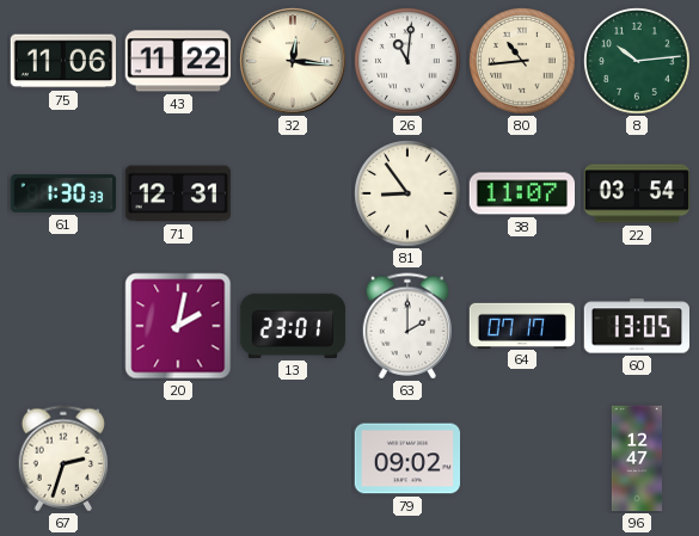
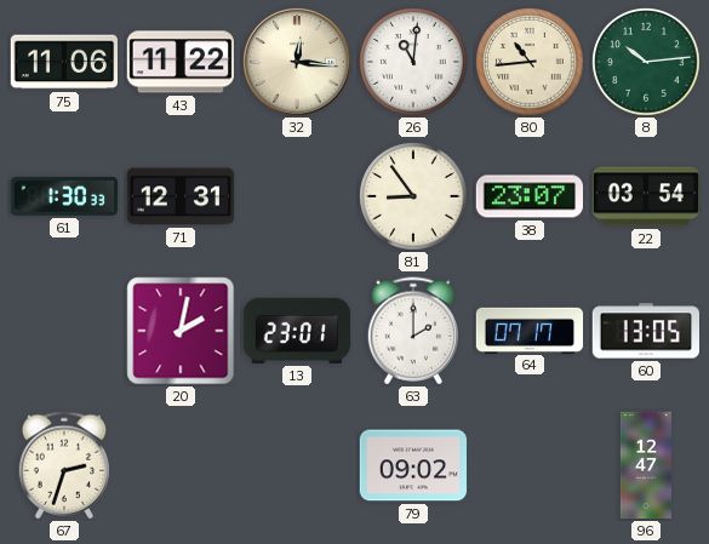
38: 11:07 -> 23:07
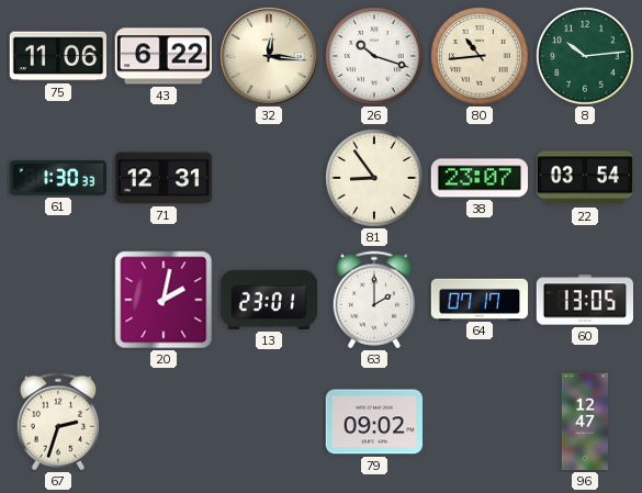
43: 11:22 -> 6:22
26: 11:01 -> 10:18
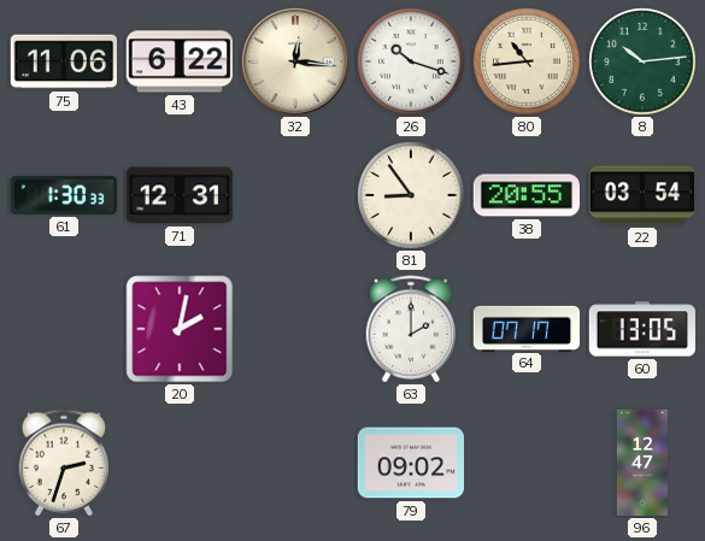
38: 23:07 -> 20:55
13: 23:01 -> none
